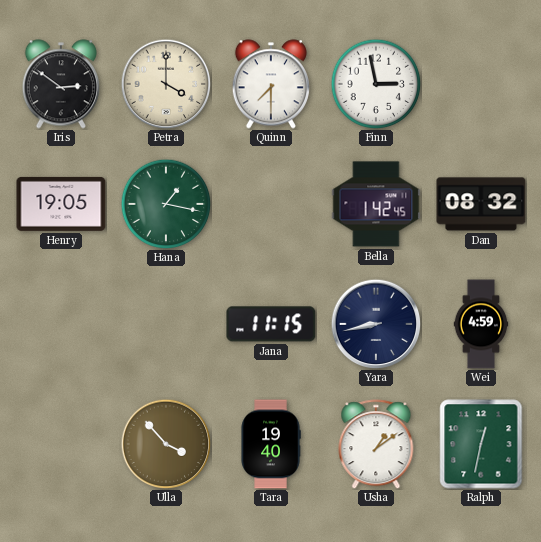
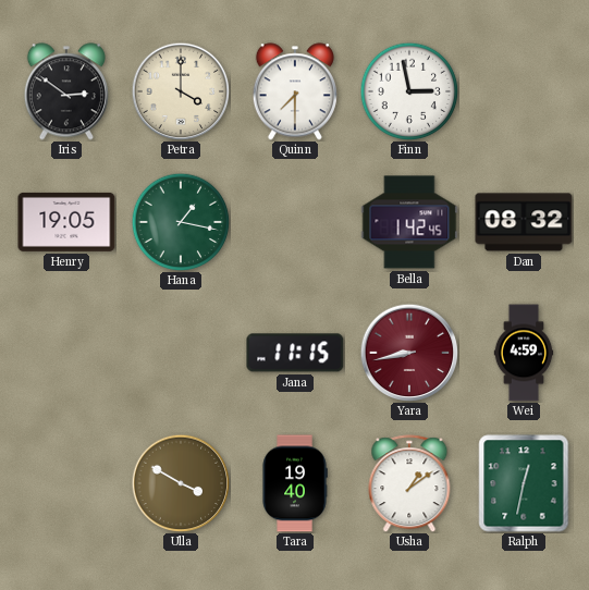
Yara dial: navy -> burgundy
Ulla: 3:53 -> 3:50
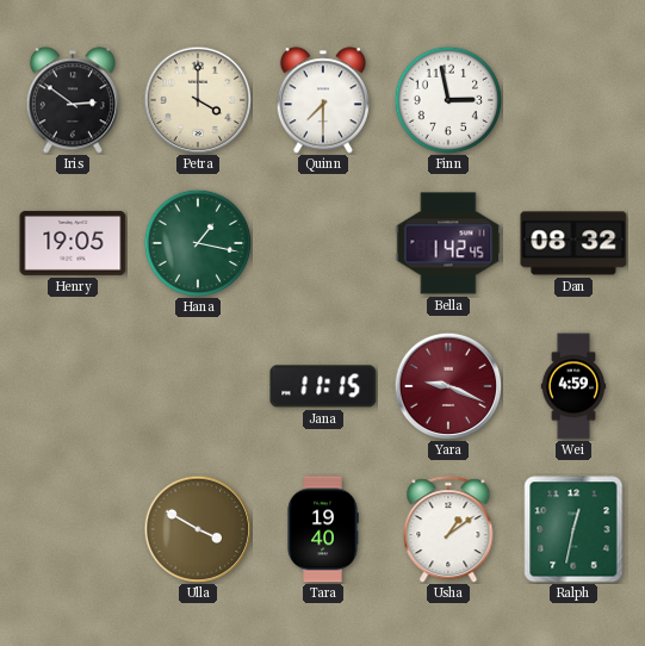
Yara: 8:43 -> 9:19
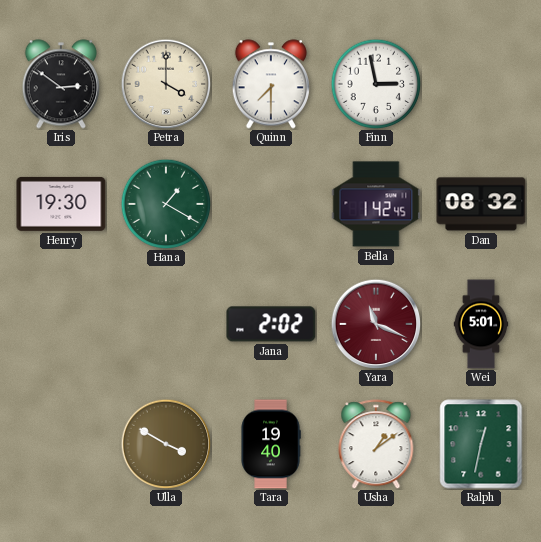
Henry: 19:05 -> 19:30
Hana: 1:17 -> 1:20
Jana: 11:15 -> 2:02
Yara: 9:19 -> 11:19
Wei: 4:59 -> 5:01
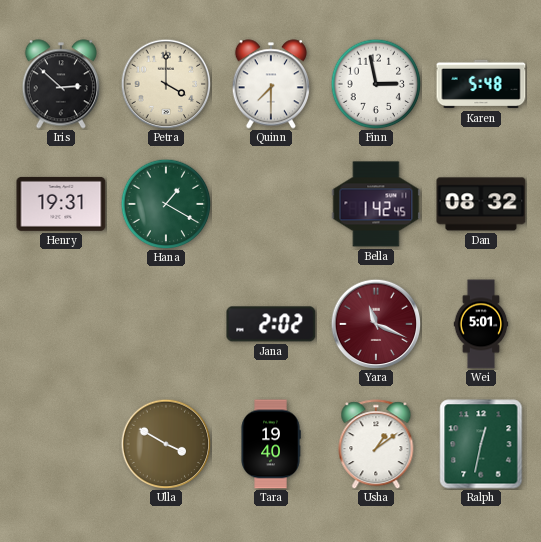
Iris: 2:51 -> 2:52
Karen: none -> 5:48
Henry: 19:30 -> 19:31
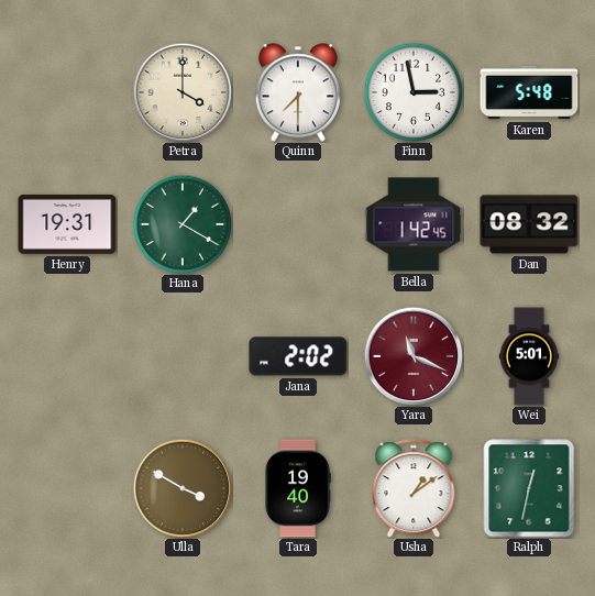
Iris: 2:52 -> none
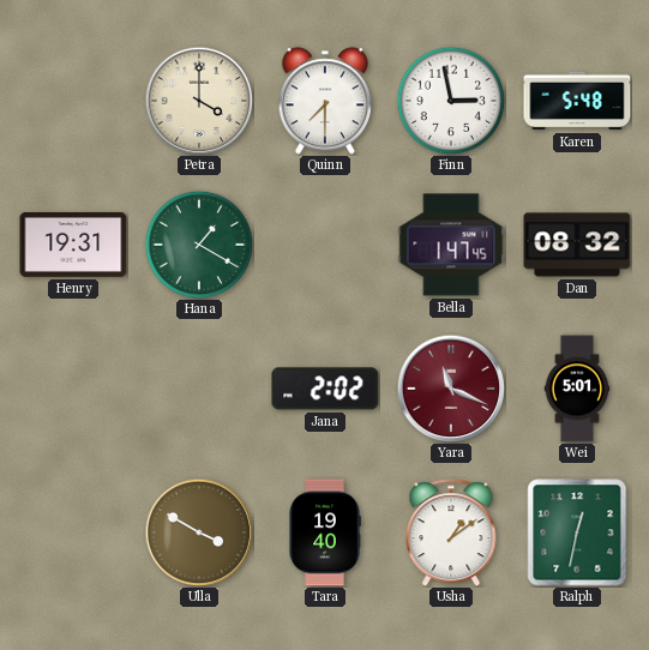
Bella: 1:42 -> 1:47
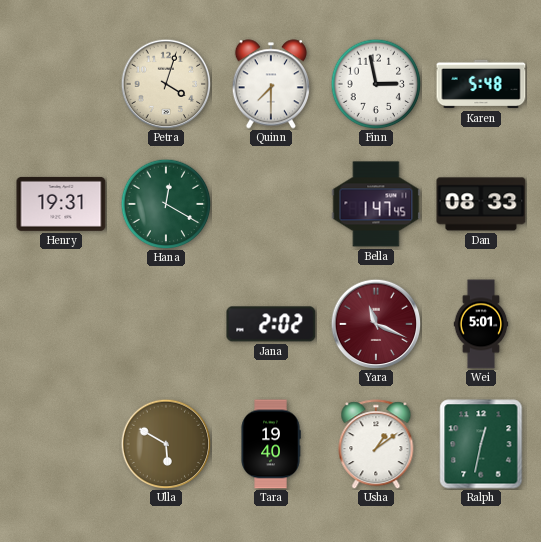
Petra: 4:00 -> 4:03
Hana: 1:20 -> 12:20
Dan: 08:32 -> 08:33
Ulla: 3:50 -> 5:50
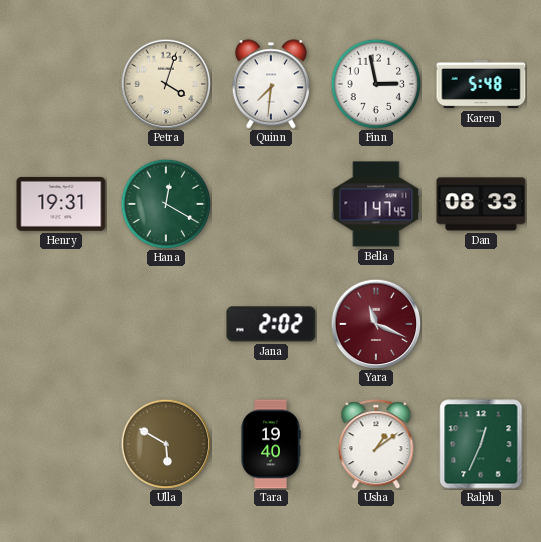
Quinn: 7:30 -> 7:31
Wei: 5:01 -> none
Ralph: 12:32 -> 12:34
